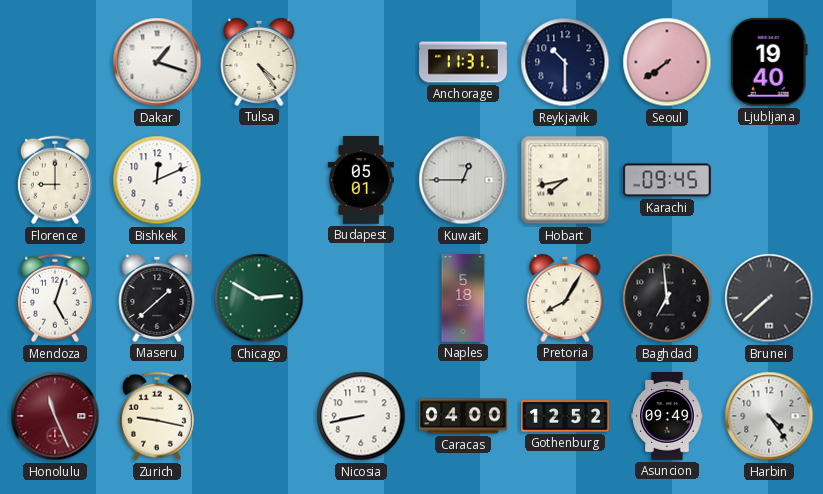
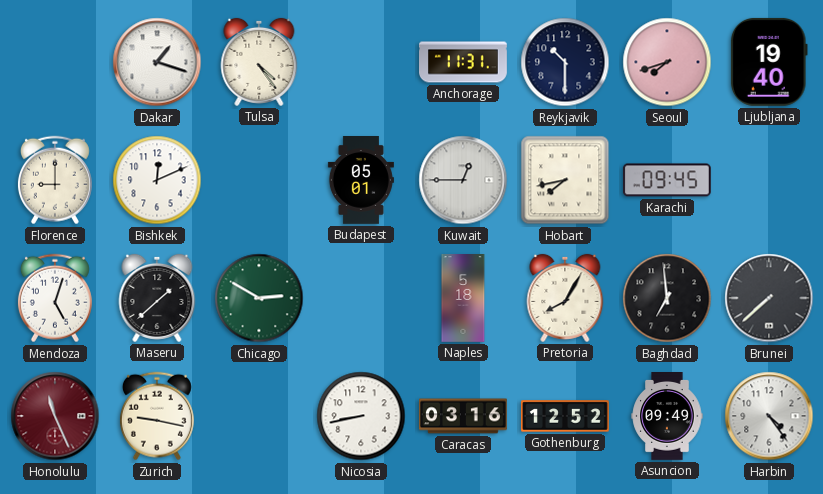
Seoul: 7:39 -> 7:42
Caracas: 04:00 -> 03:16
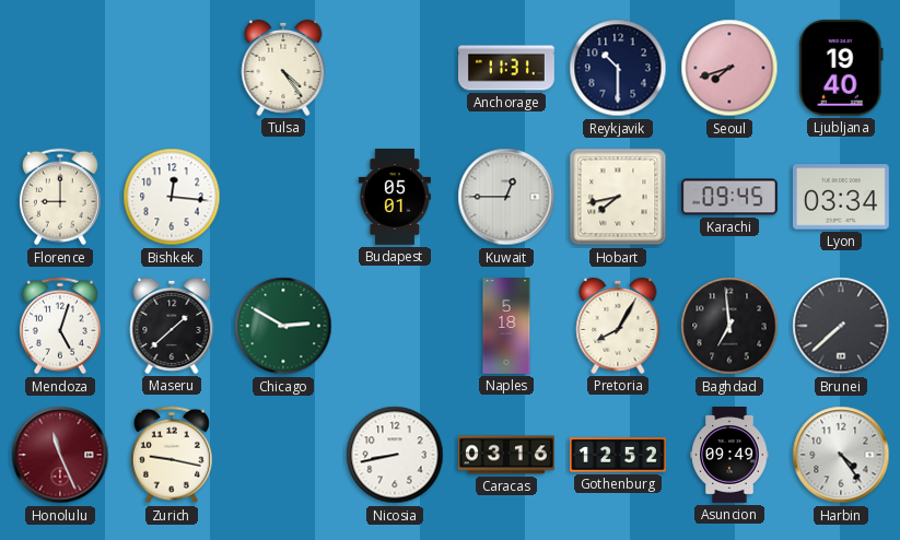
Dakar: 1:18 -> none
Bishkek: 12:11 -> 12:16
Lyon: none -> 03:34
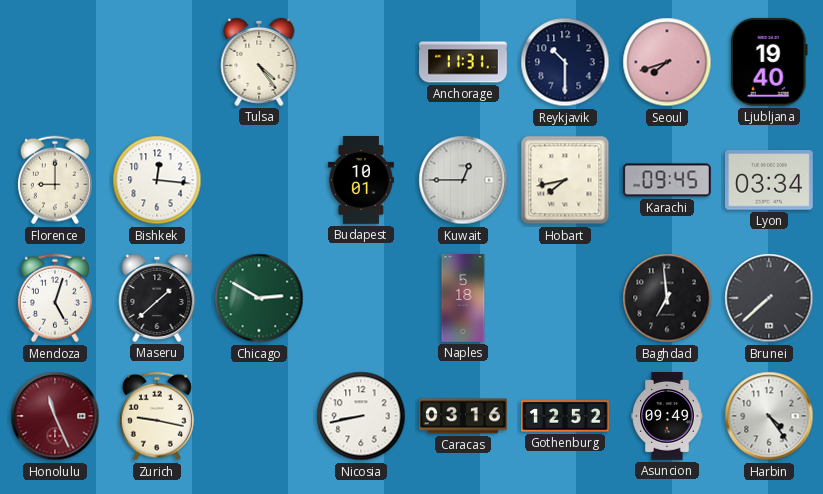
Budapest: 05:01 -> 10:01
Pretoria: 8:05 -> none
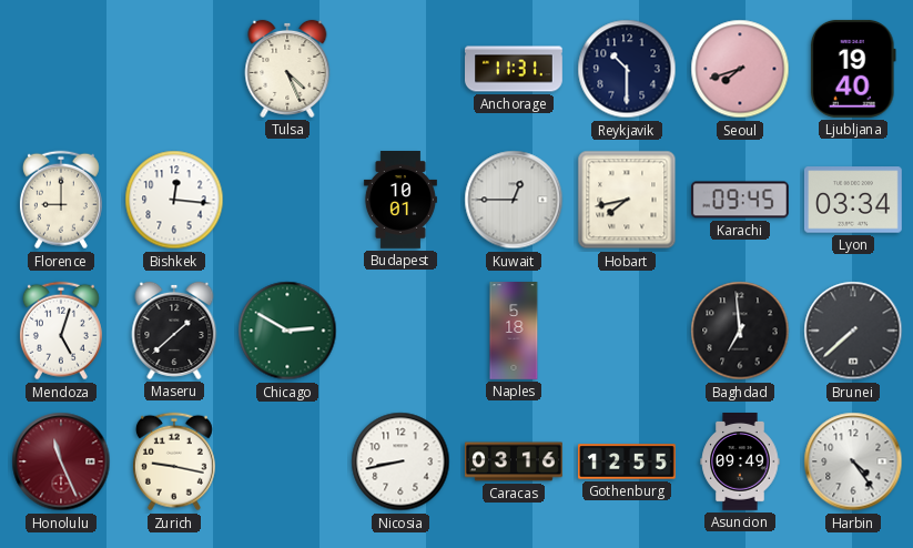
Tulsa: 4:24 -> 4:26
Gothenburg: 12:52 -> 12:55
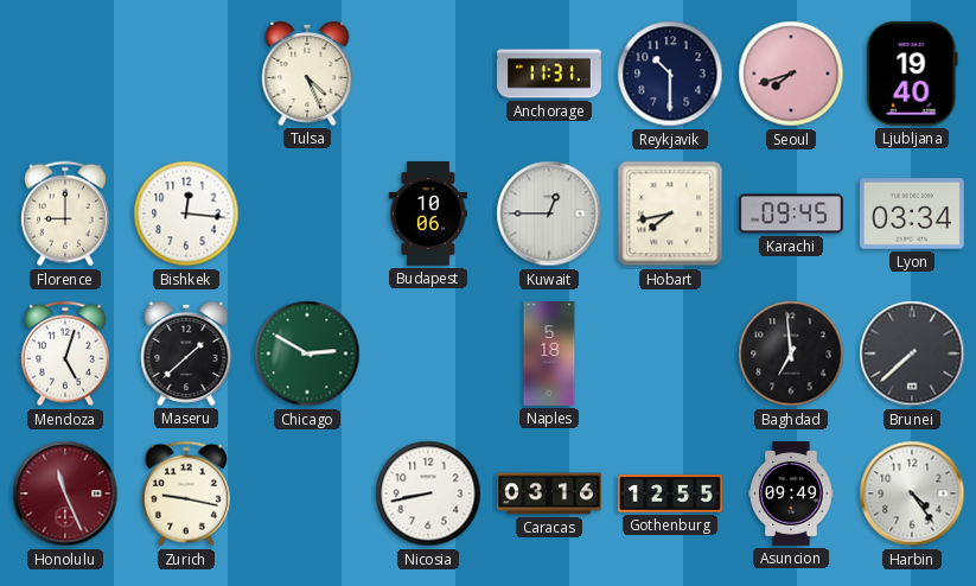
Budapest: 10:01 -> 10:06
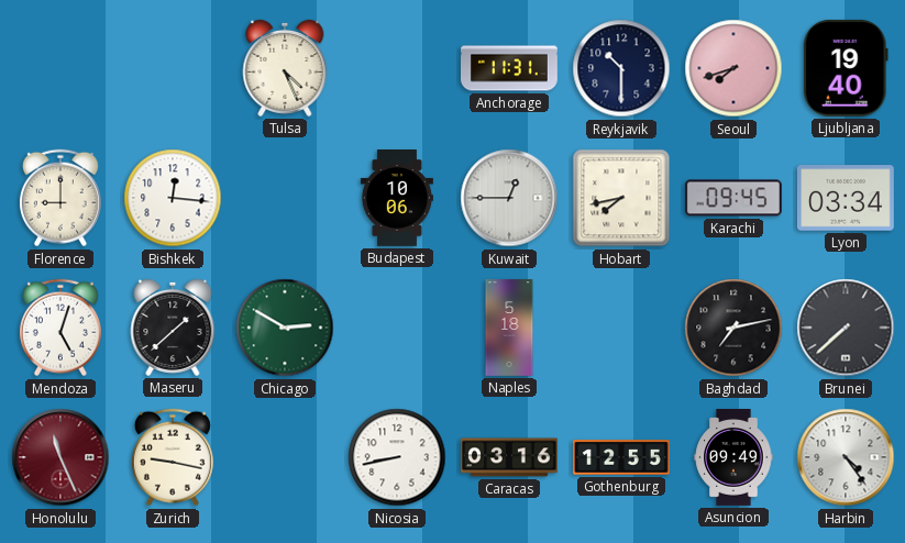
Baghdad: 6:59 -> 7:13
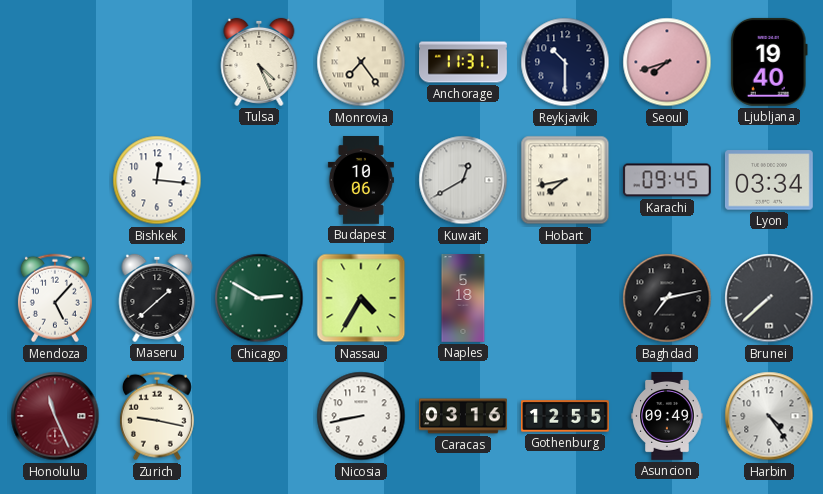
Monrovia: none -> 7:24
Florence: 9:00 -> none
Kuwait: 12:45 -> 12:40
Mendoza: 5:03 -> 5:07
Nassau: none -> 4:35
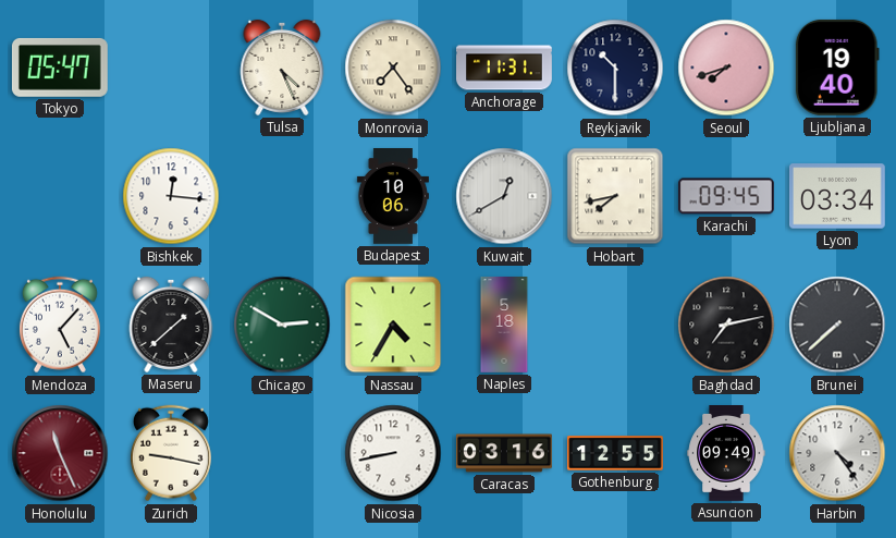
Tokyo: none -> 05:47
